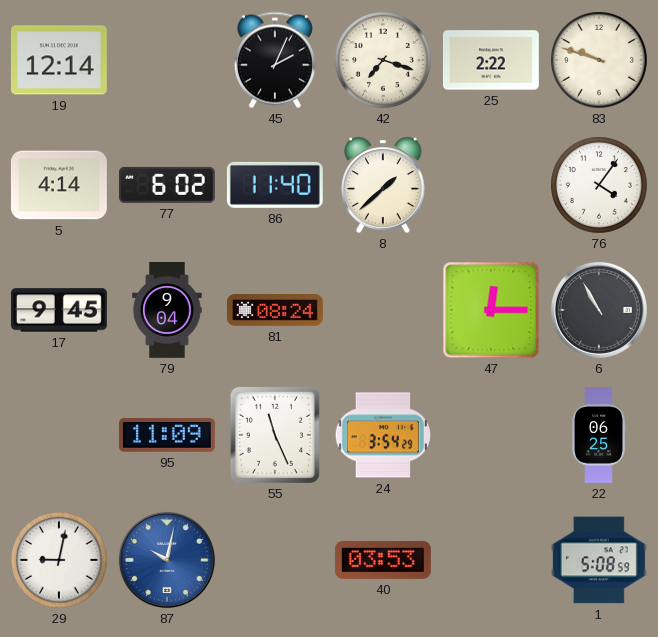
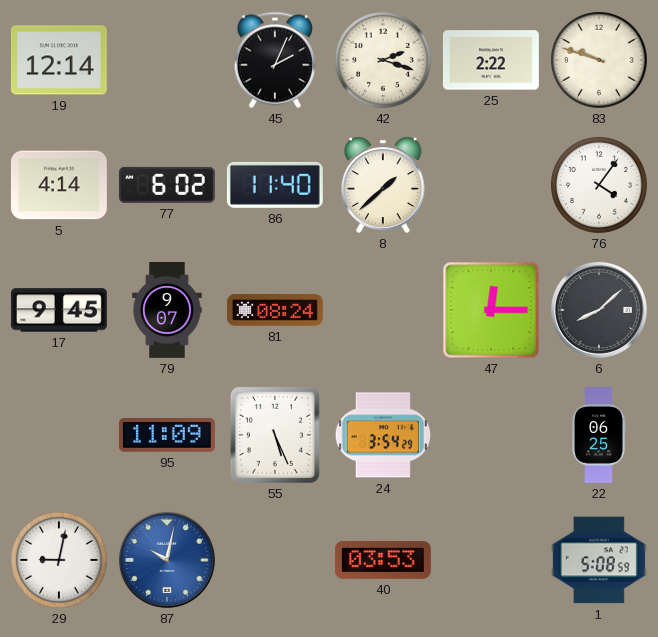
42: 7:18 -> 2:18
79: 9:04 -> 9:07
6: 10:55 -> 8:08
55: 11:26 -> 5:26
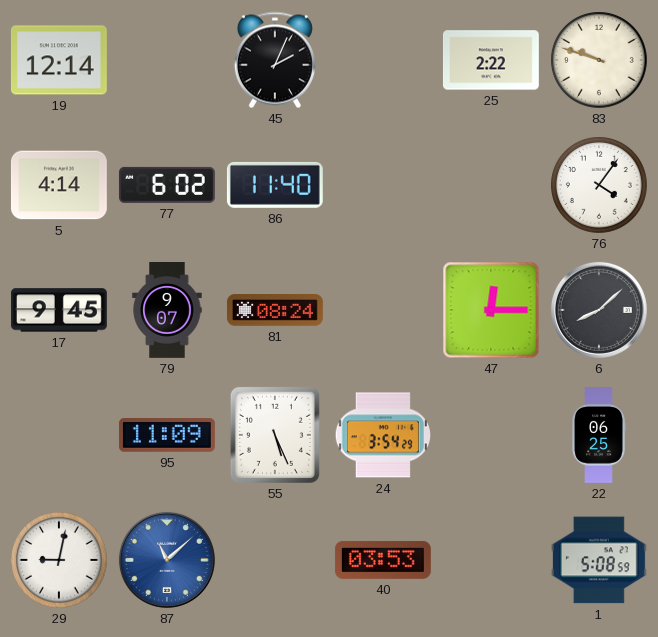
42: 2:18 -> none
8: 1:38 -> none
87: 10:02 -> 11:08
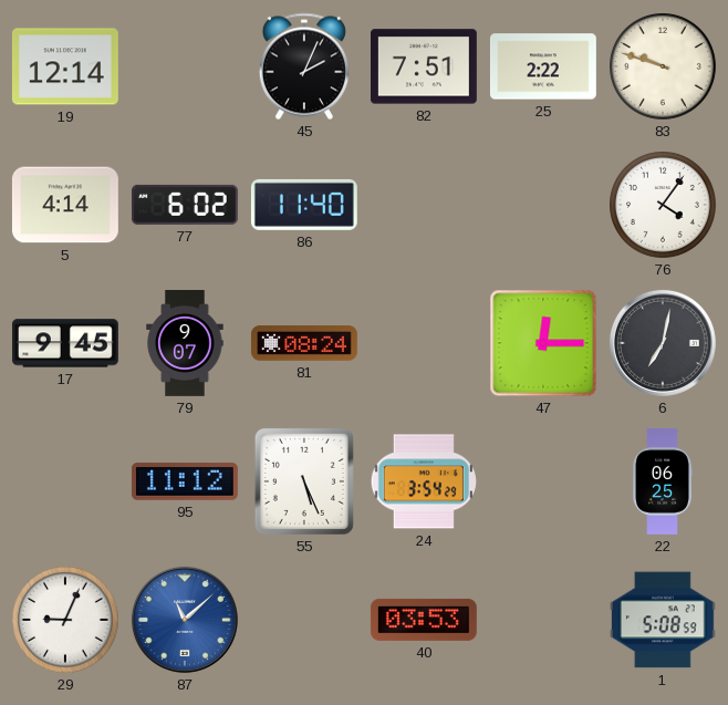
82: none -> 7:51
6: 8:08 -> 7:02
95: 11:09 -> 11:12
29: 9:02 -> 9:04
